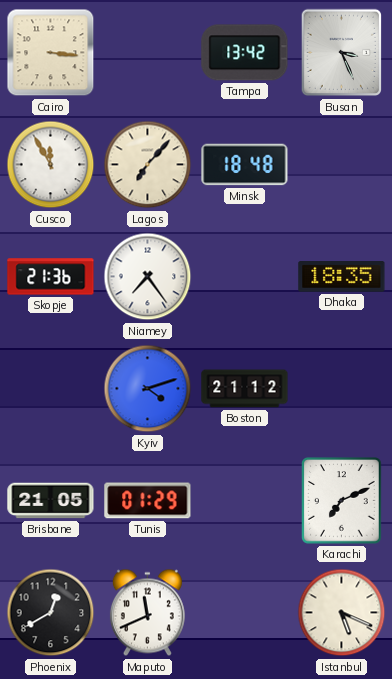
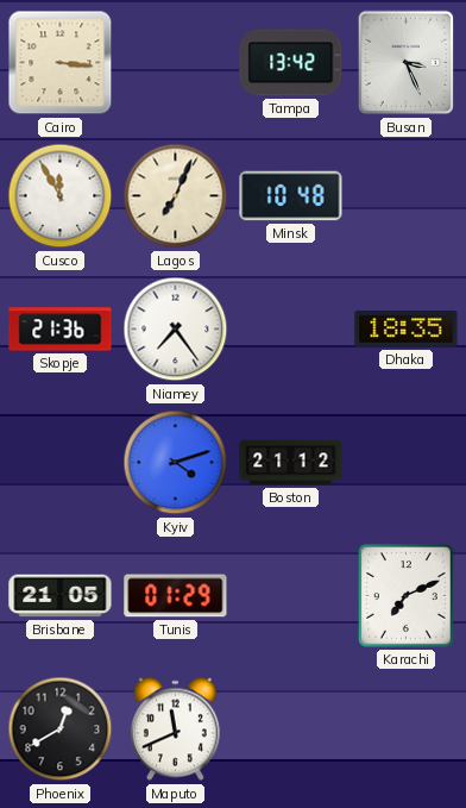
Lagos: 7:07 -> 7:04
Minsk: 18:48 -> 10:48
Istanbul: 5:19 -> none
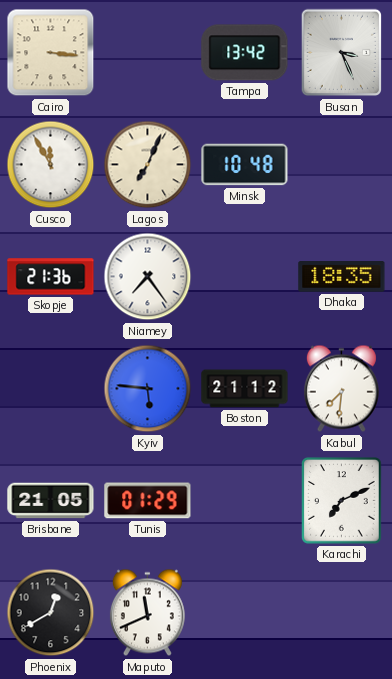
Kyiv: 4:12 -> 5:46
Kabul: none -> 7:31
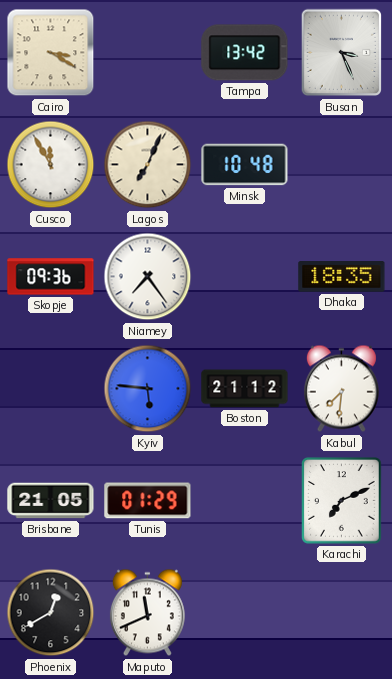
Cairo: 3:16 -> 3:20
Skopje: 21:36 -> 09:36
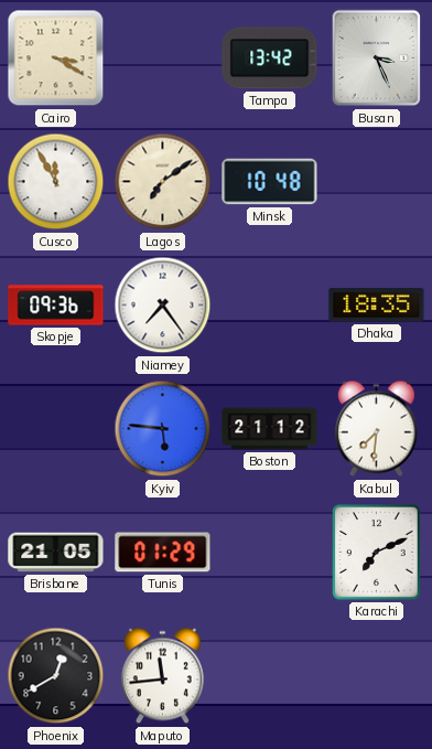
Lagos: 7:04 -> 7:09
Maputo: 11:41 -> 11:44
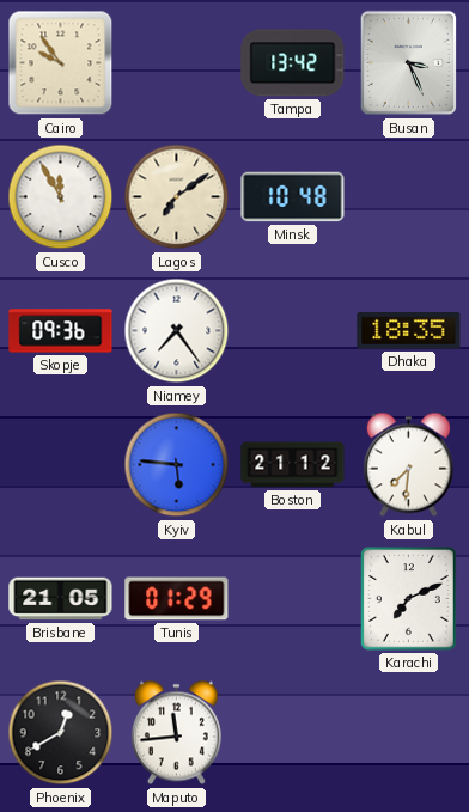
Cairo: 3:20 -> 9:54
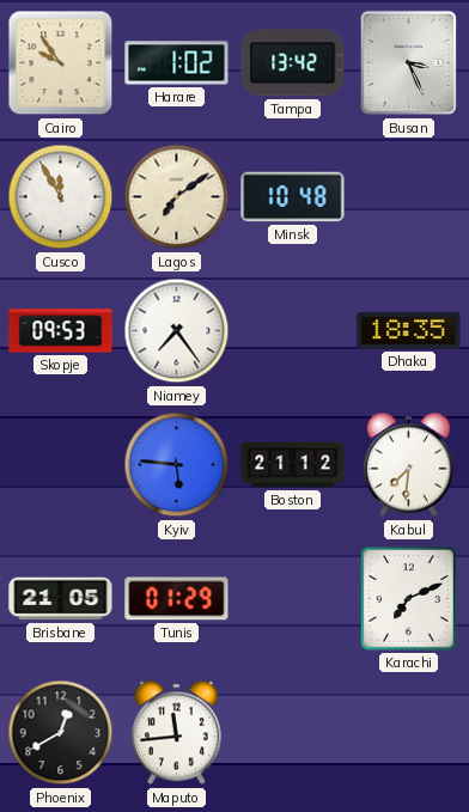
Harare: none -> 1:02
Skopje: 09:36 -> 09:53
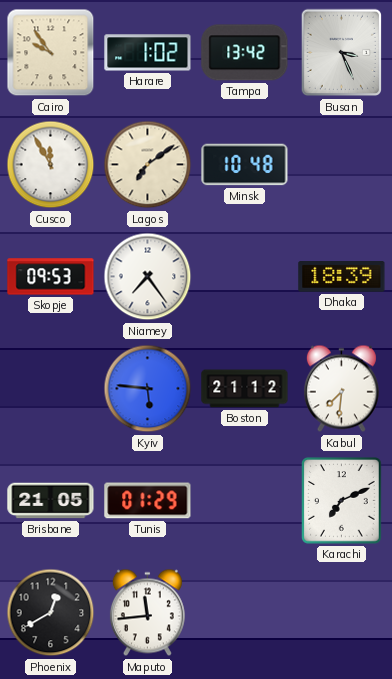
Dhaka: 18:35 -> 18:39
